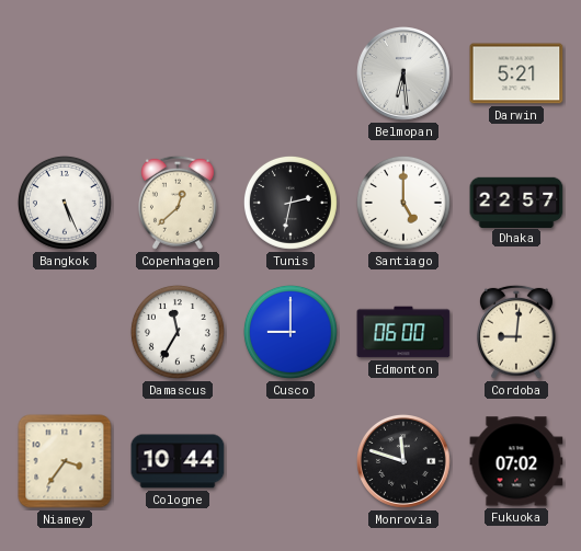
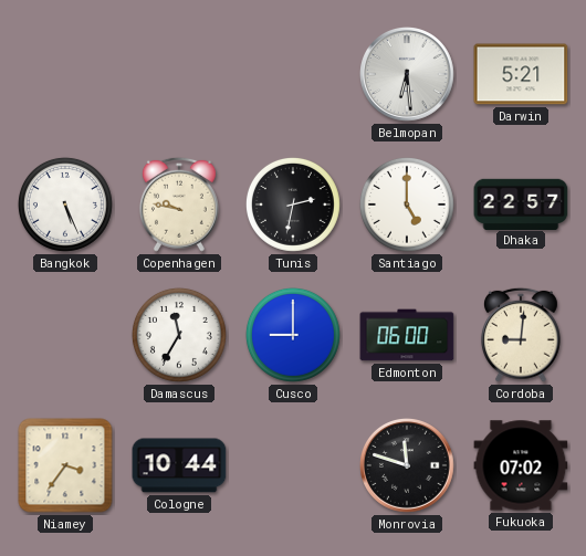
Copenhagen: 12:38 -> 9:47
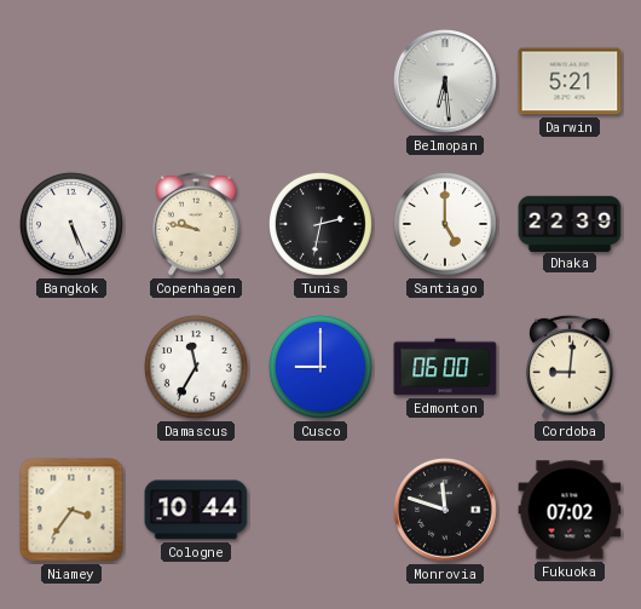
Dhaka: 22:57 -> 22:39
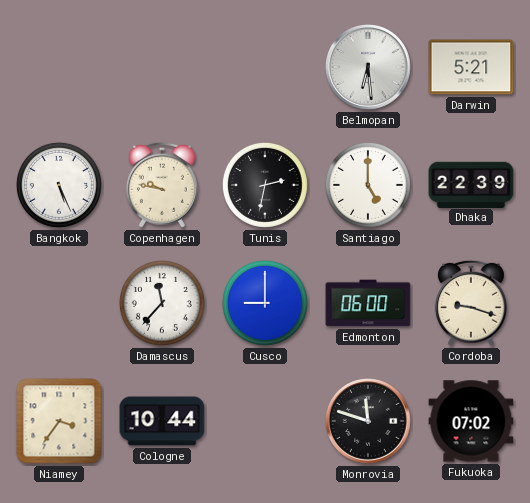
Damascus: 11:35 -> 11:37
Cordoba: 9:01 -> 9:18
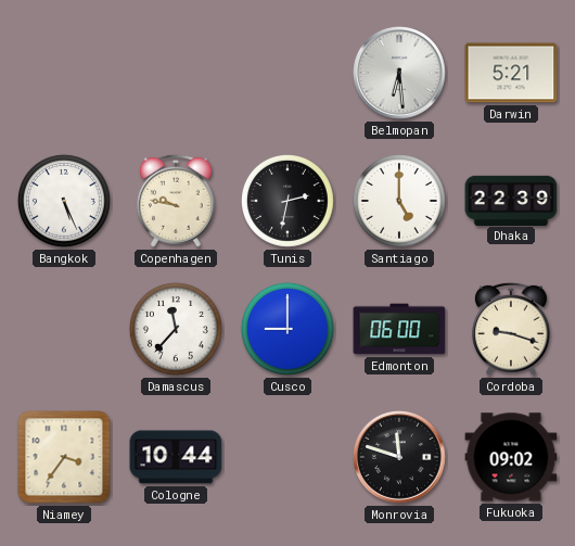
Fukuoka: 07:02 -> 09:02
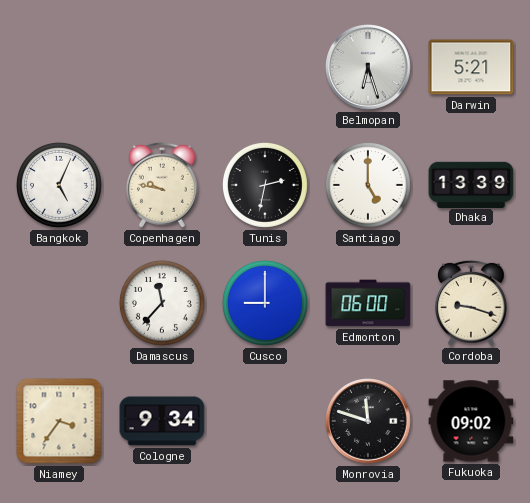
Belmopan: 6:29 -> 6:27
Bangkok: 5:26 -> 5:04
Dhaka: 22:39 -> 13:39
Cologne: 10:44 -> 9:34
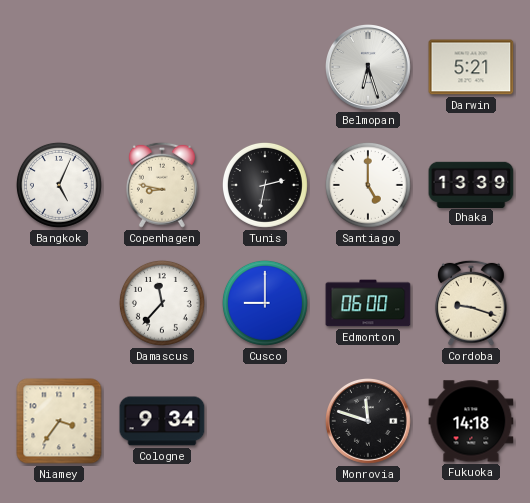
Copenhagen: 9:47 -> 8:47
Fukuoka: 09:02 -> 14:18
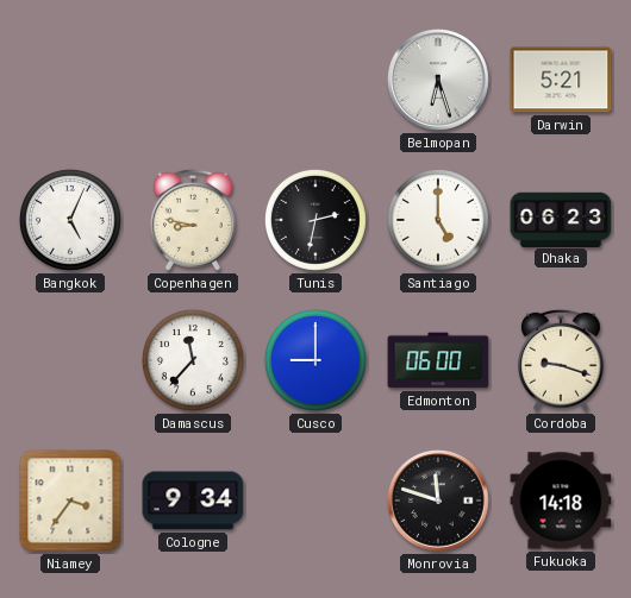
Dhaka: 13:39 -> 06:23
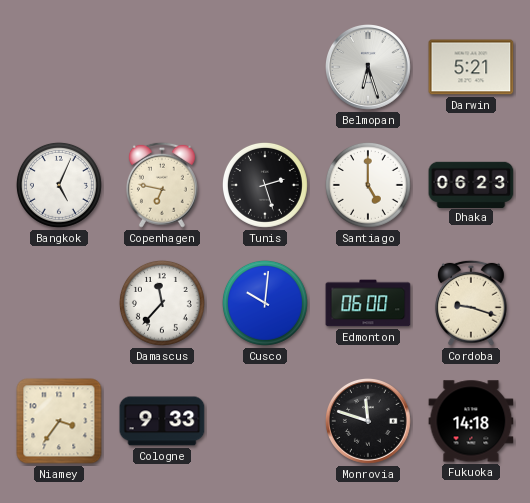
Copenhagen: 8:47 -> 6:47
Tunis: 2:32 -> 2:27
Cusco: 9:00 -> 10:01
Cologne: 9:34 -> 9:33
